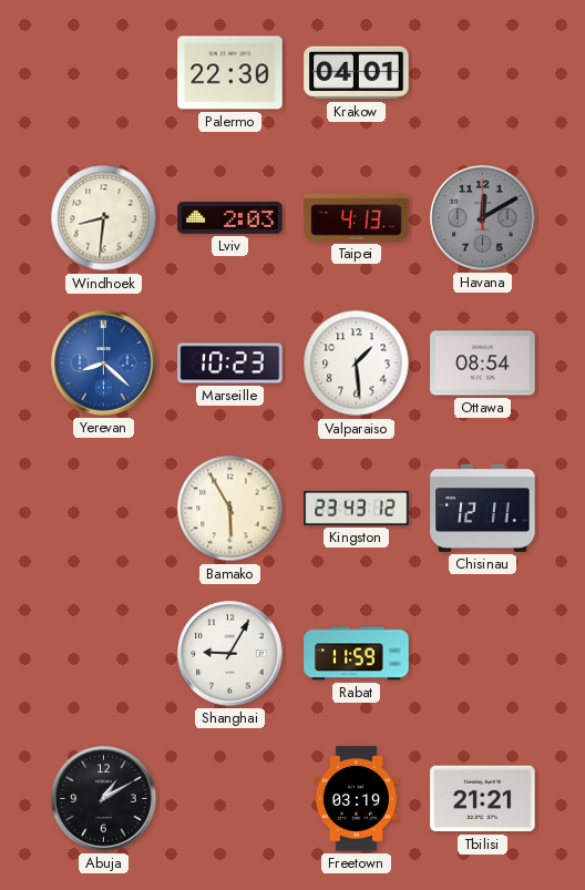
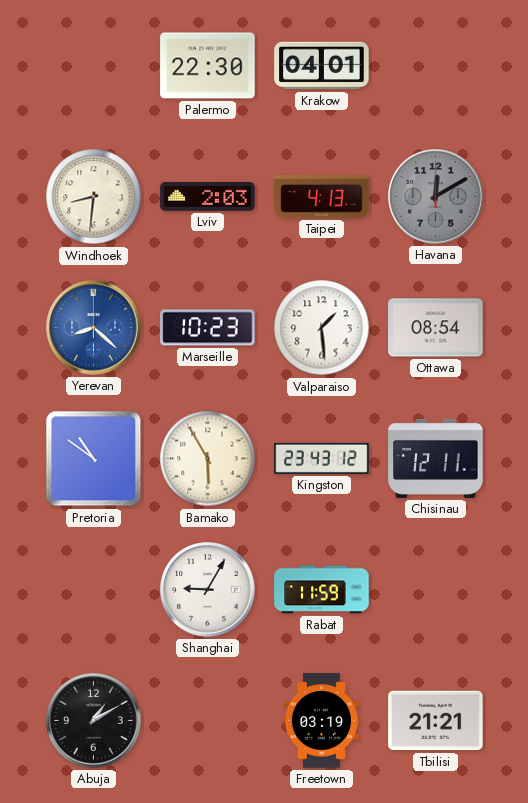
Pretoria: none -> 10:51
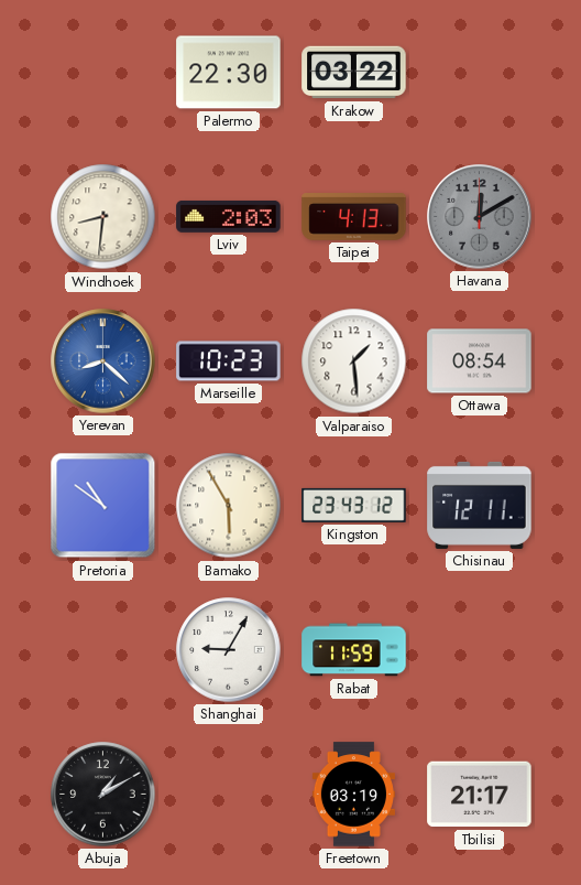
Krakow: 04:01 -> 03:22
Tbilisi: 21:21 -> 21:17
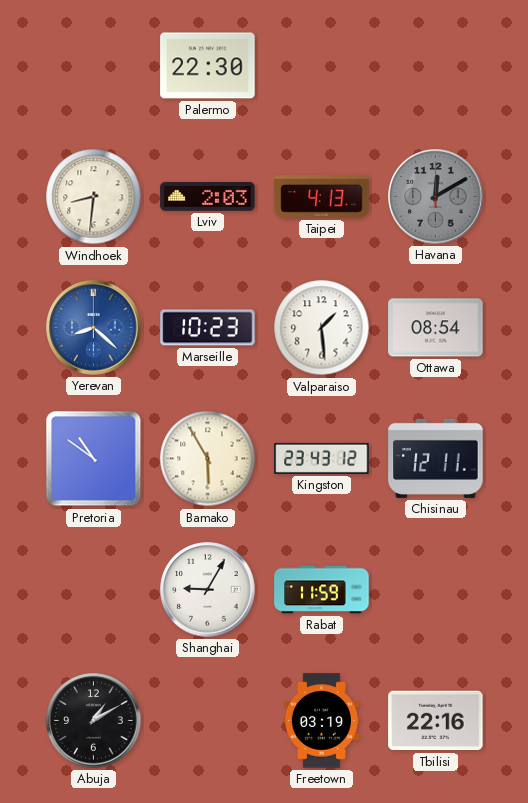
Krakow: 03:22 -> none
Tbilisi: 21:17 -> 22:16
